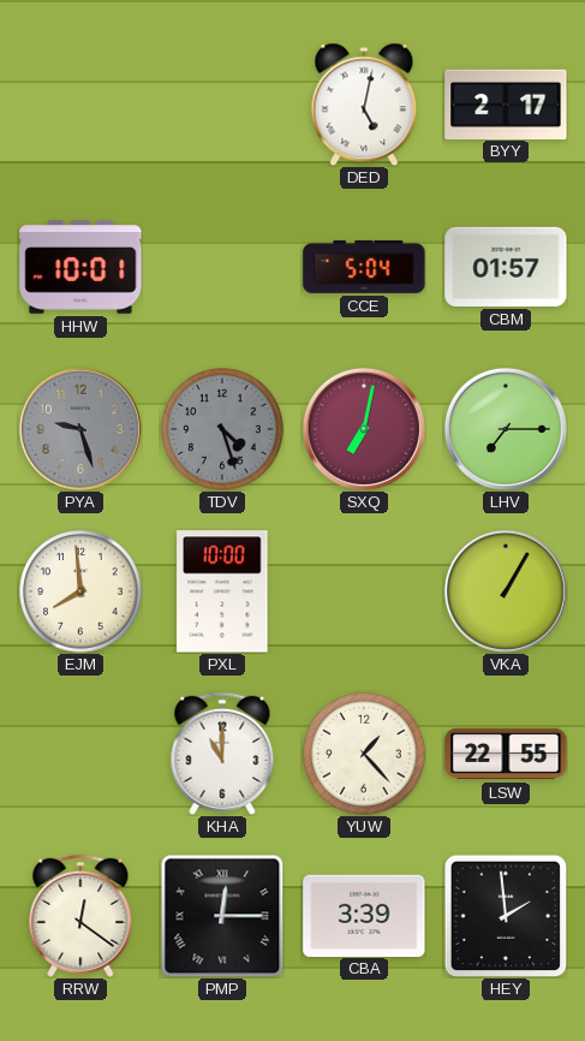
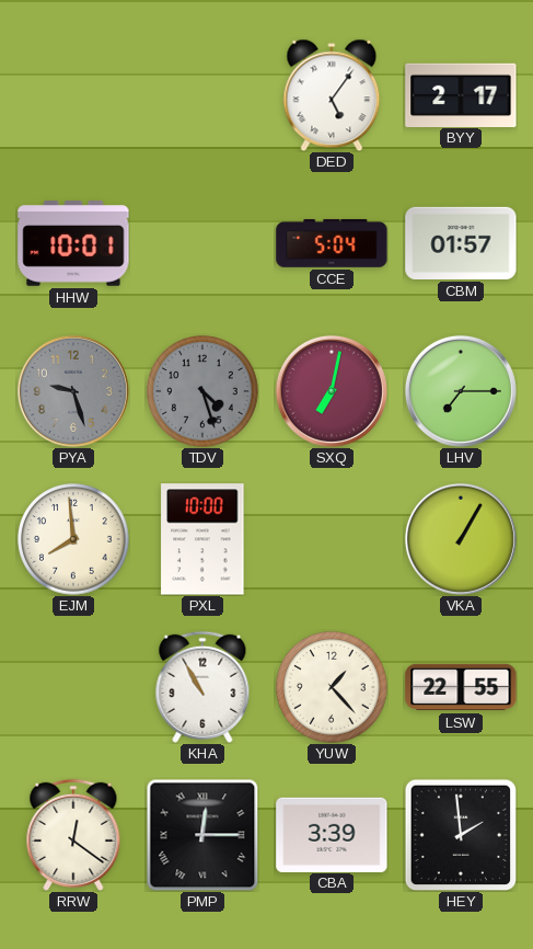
DED: 5:02 -> 5:06
KHA: 11:00 -> 10:55
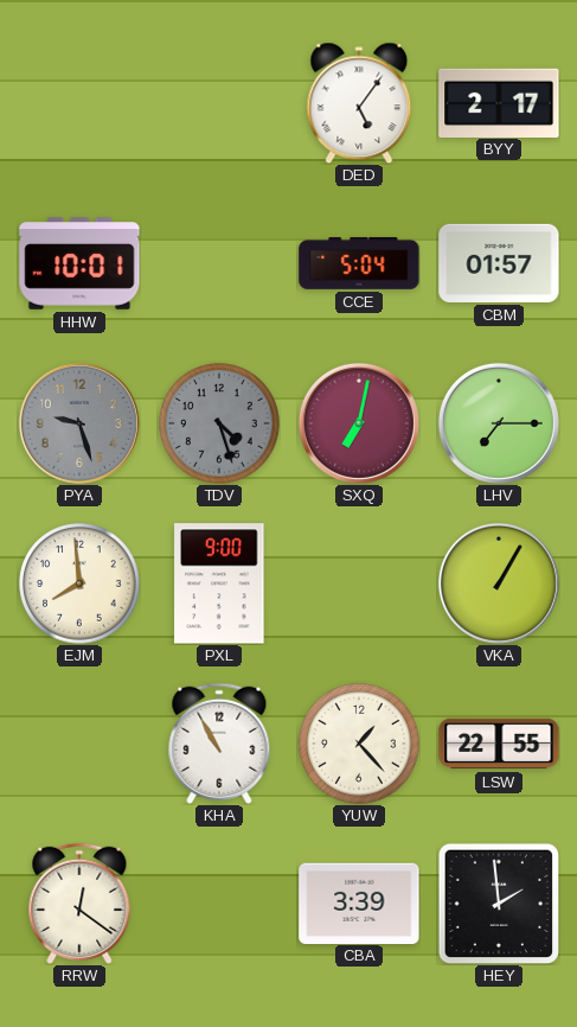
PXL: 10:00 -> 9:00
PMP: 12:15 -> none
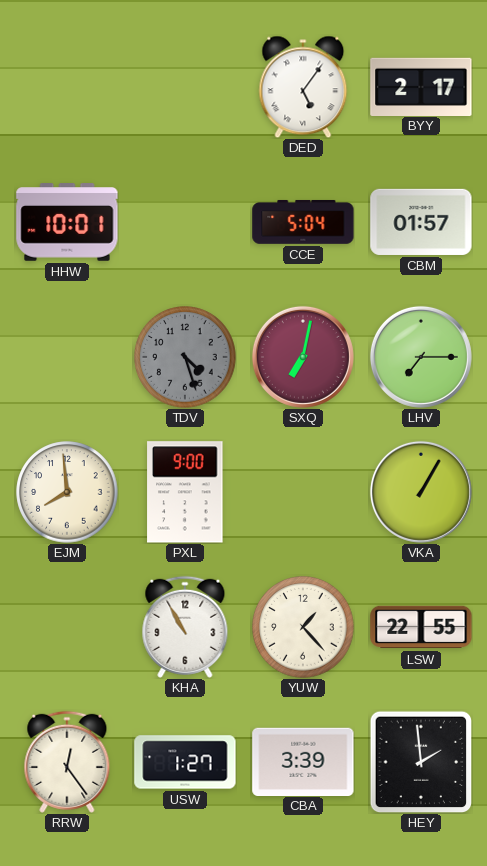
PYA: 9:27 -> none
RRW: 12:21 -> 12:24
USW: none -> 1:27
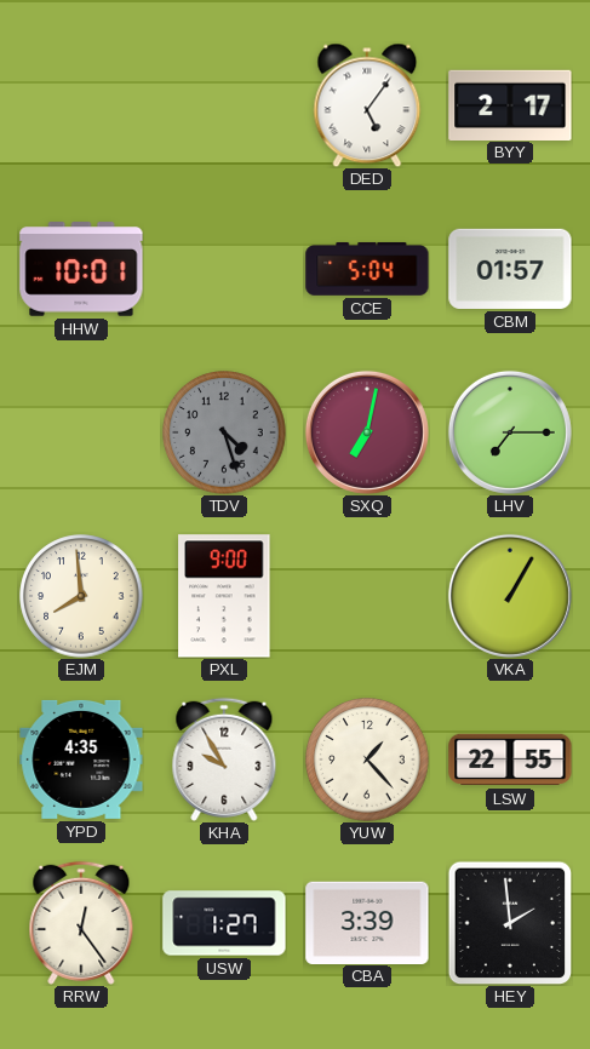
YPD: none -> 4:35
KHA: 10:55 -> 9:55
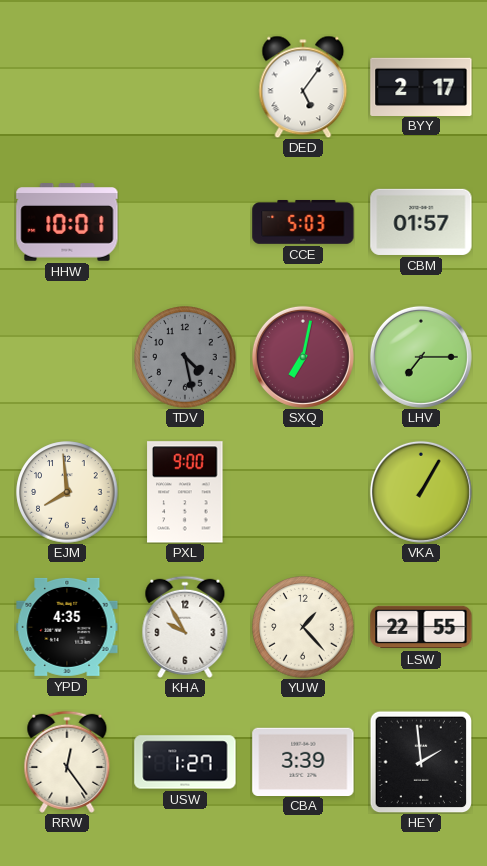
CCE: 5:04 -> 5:03
TDV: 4:27 -> 4:28
